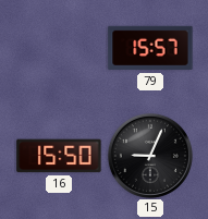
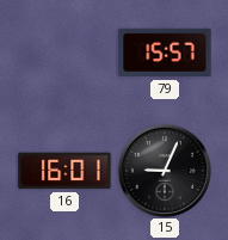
16: 15:50 -> 16:01
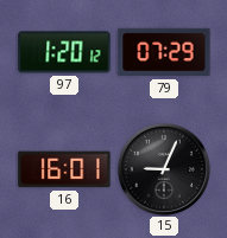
97: none -> 1:20
79: 15:57 -> 07:29
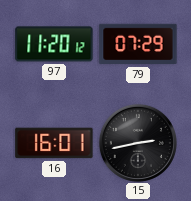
97: 1:20 -> 11:20
15: 9:04 -> 2:43
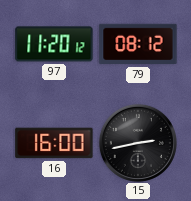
79: 07:29 -> 08:12
16: 16:01 -> 16:00
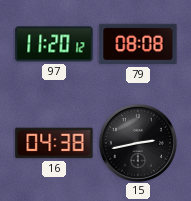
79: 08:12 -> 08:08
16: 16:00 -> 04:38
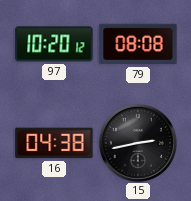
97: 11:20 -> 10:20
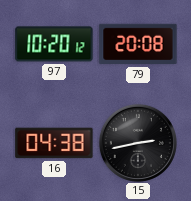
79: 08:08 -> 20:08
